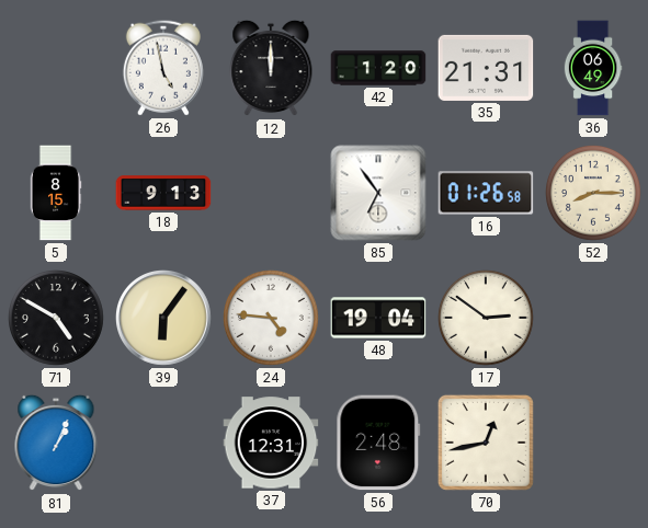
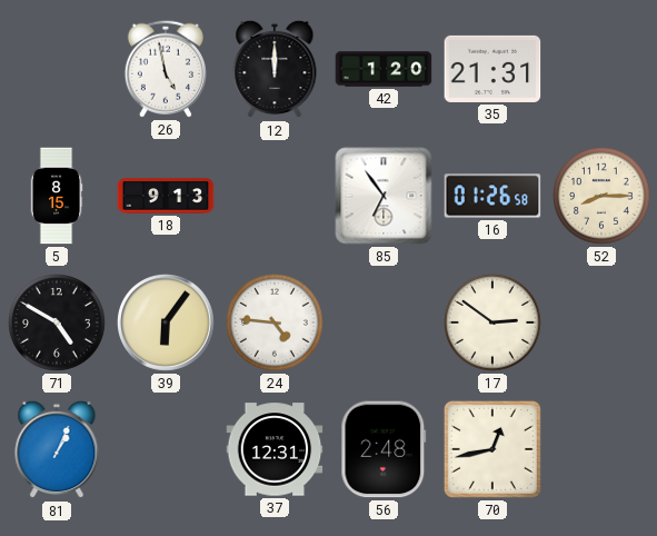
36: 06:49 -> none
48: 19:04 -> none
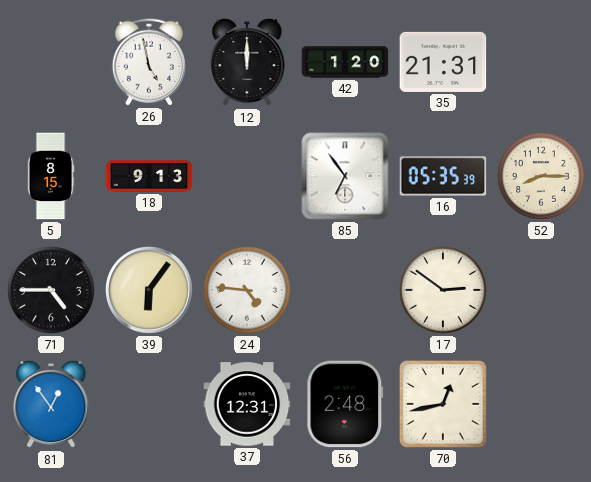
16: 01:26 -> 05:35
71: 4:50 -> 4:45
81: 1:04 -> 12:54
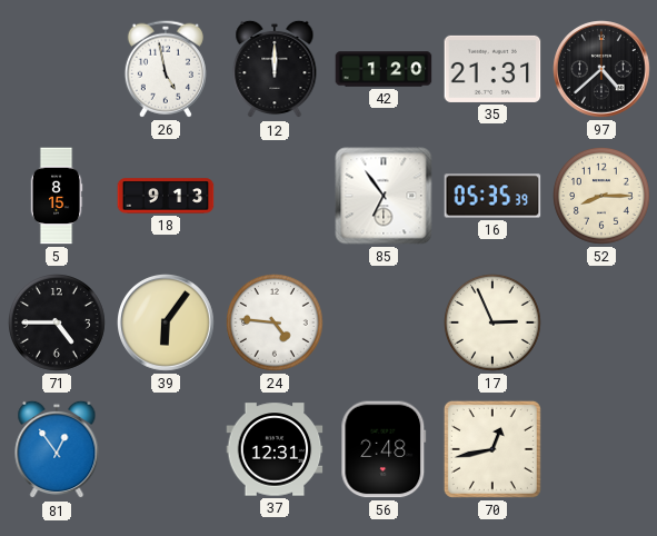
97: none -> 4:38
17: 2:51 -> 2:56
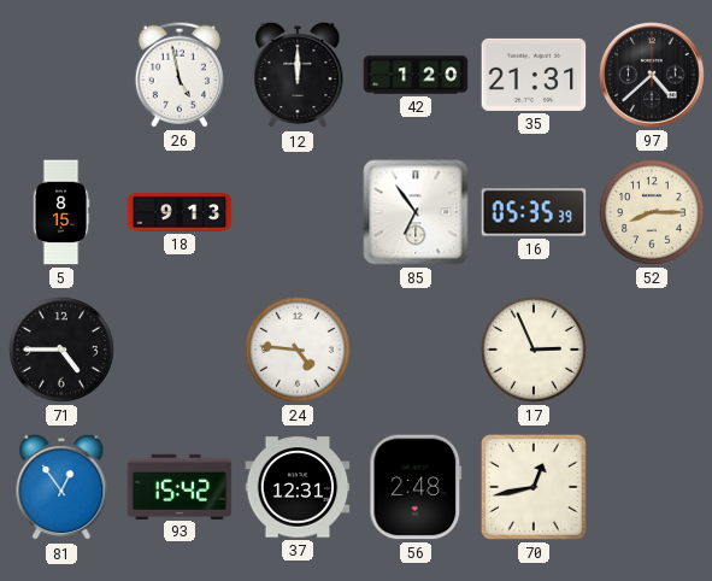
39: 6:06 -> none
93: none -> 15:42
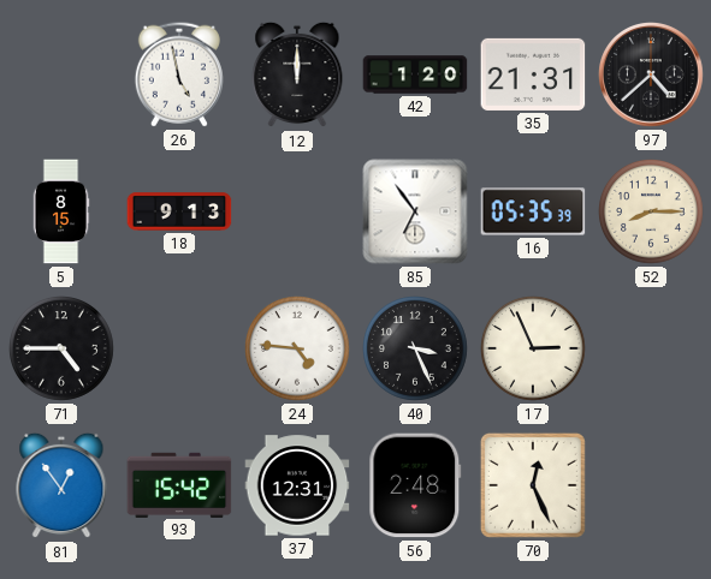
40: none -> 3:26
70: 12:43 -> 12:26
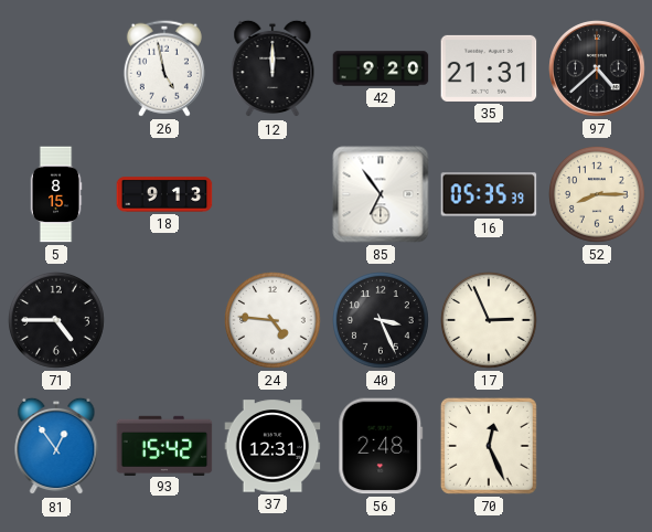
42: 1:20 -> 9:20
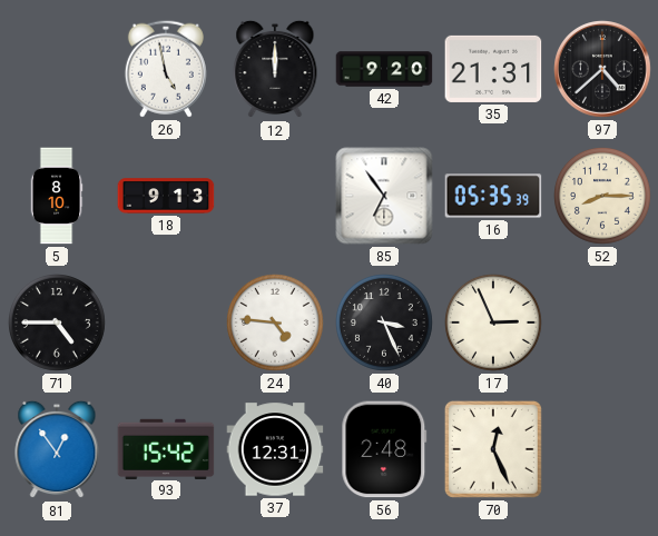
5: 8:15 -> 8:10
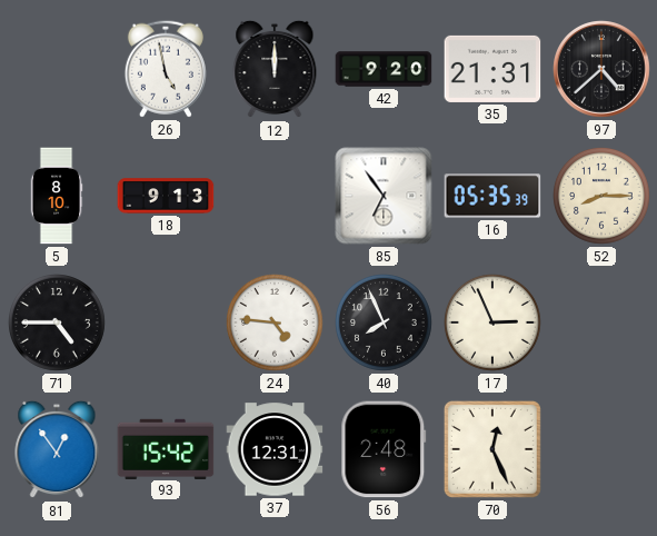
40: 3:26 -> 7:56
